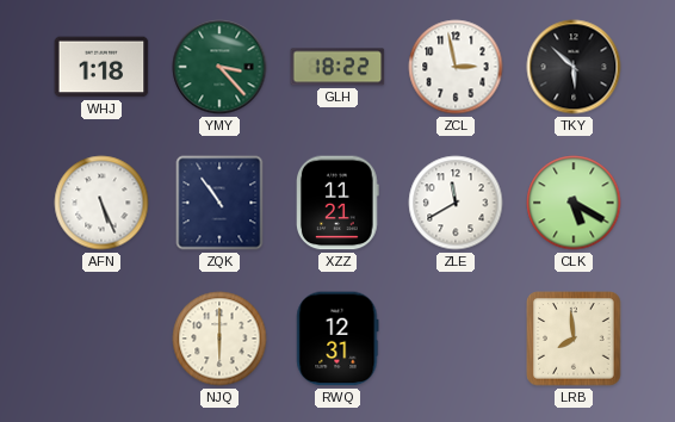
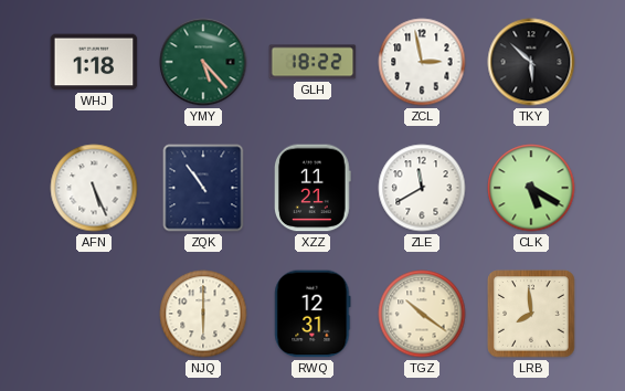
YMY: 3:23 -> 5:23
TGZ: none -> 10:21
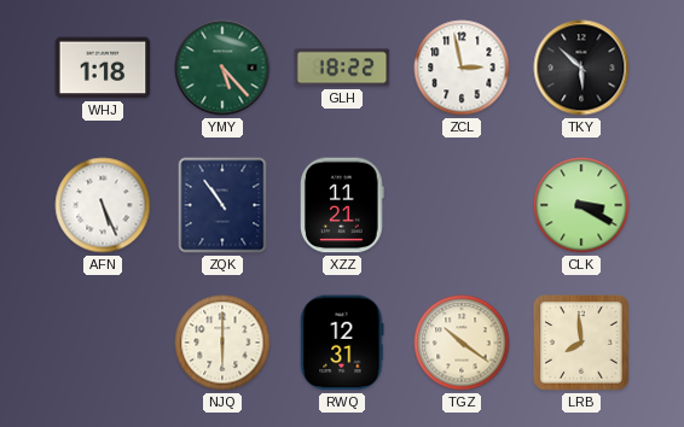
ZLE: 11:40 -> none
CLK: 5:20 -> 3:20
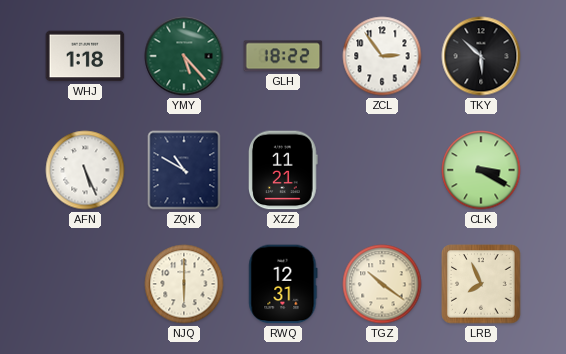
ZCL: 2:58 -> 2:54
ZQK: 10:54 -> 10:50
LRB: 7:59 -> 7:56
